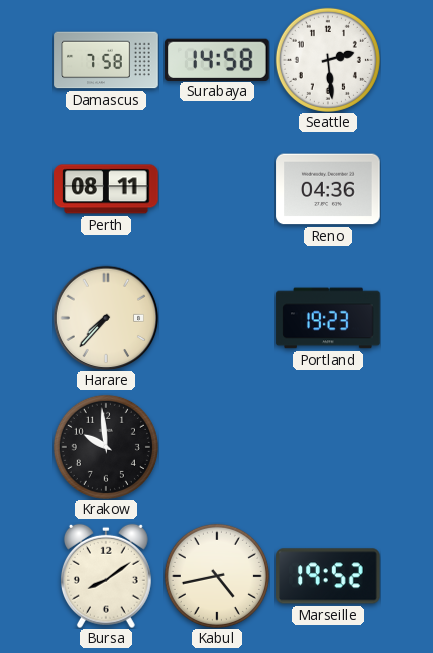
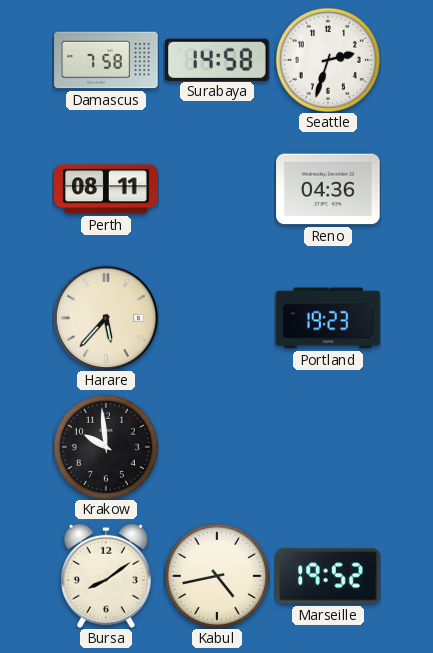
Seattle: 2:29 -> 2:33
Harare: 7:37 -> 5:37
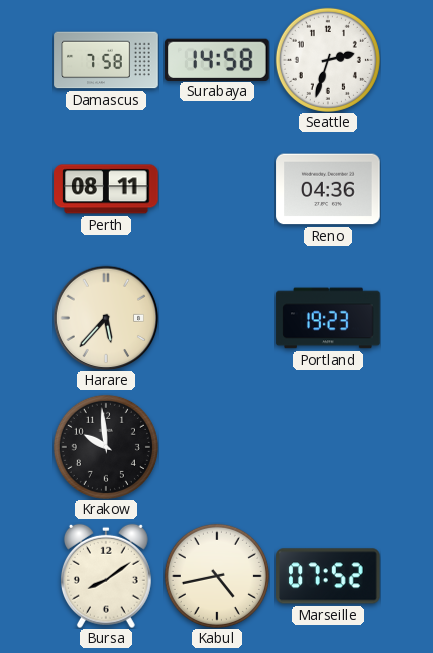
Marseille: 19:52 -> 07:52
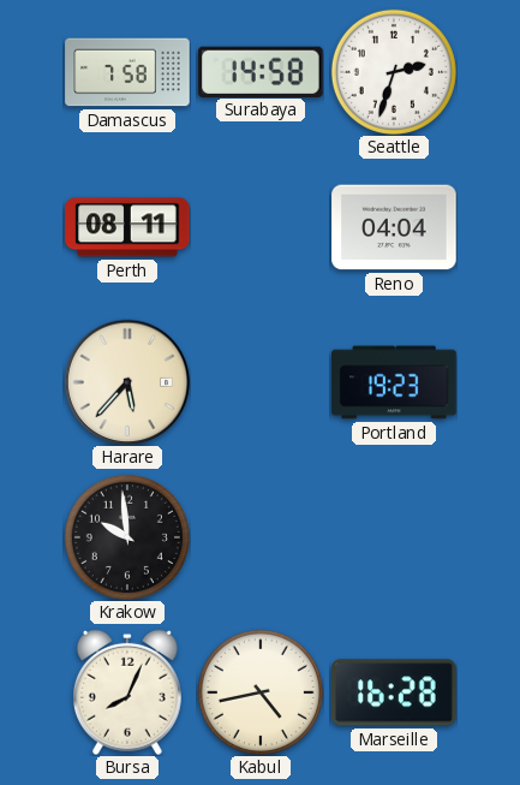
Reno: 04:36 -> 04:04
Bursa: 8:09 -> 8:04
Marseille: 07:52 -> 16:28
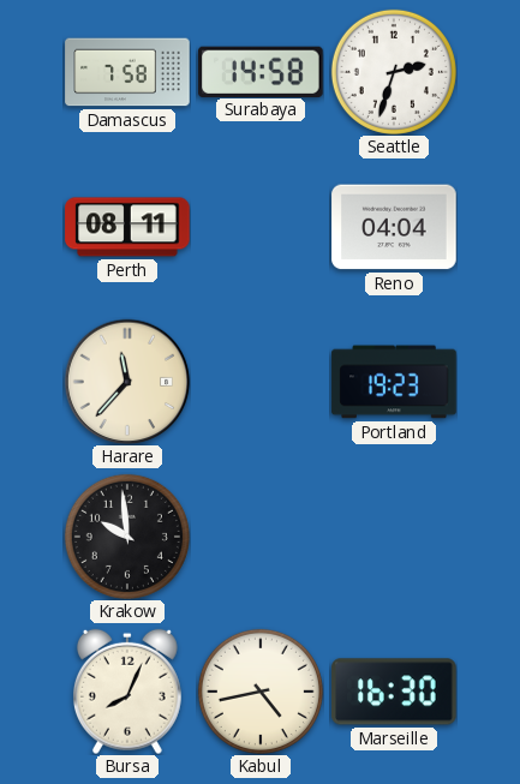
Harare: 5:37 -> 11:37
Marseille: 16:28 -> 16:30
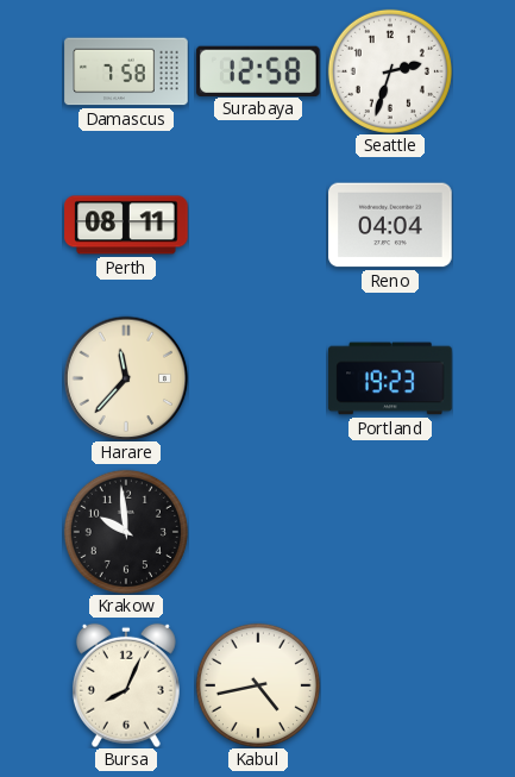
Surabaya: 14:58 -> 12:58
Marseille: 16:30 -> none
